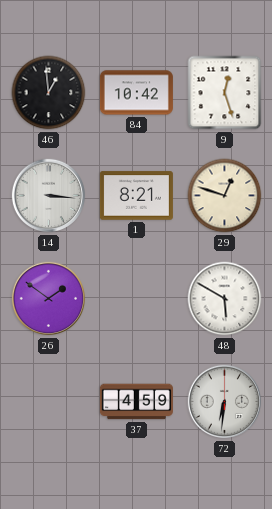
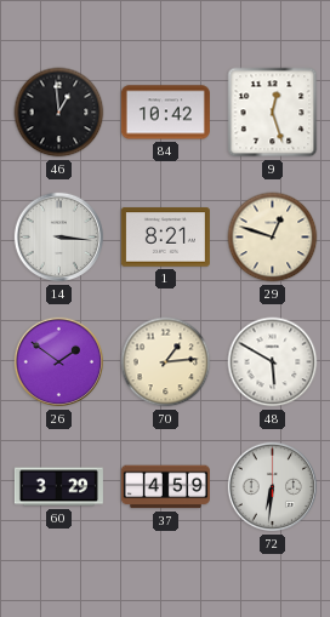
70: none -> 1:14
60: none -> 3:29
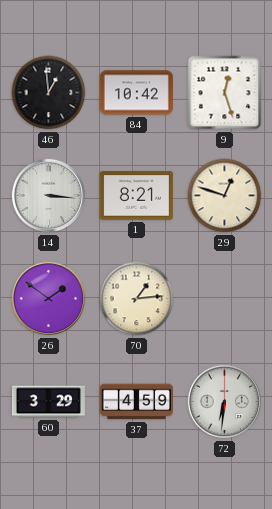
48: 5:50 -> none
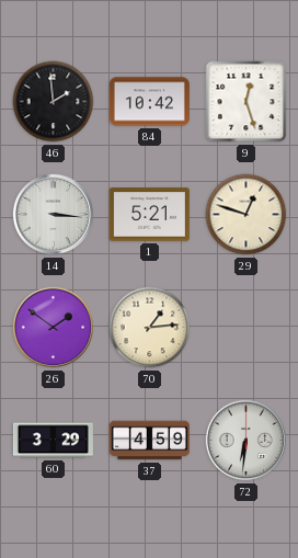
46: 12:59 -> 1:59
1: 8:21 -> 5:21
